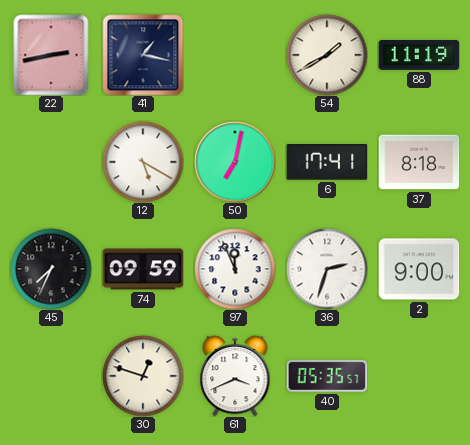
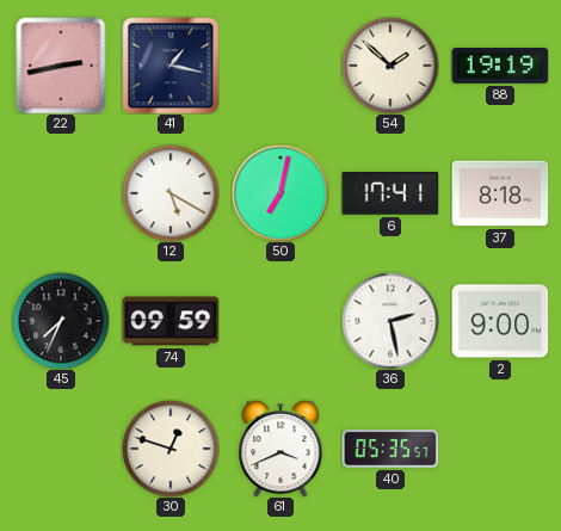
54: 1:40 -> 1:52
88: 11:19 -> 19:19
97: 11:56 -> none
36: 2:33 -> 2:28
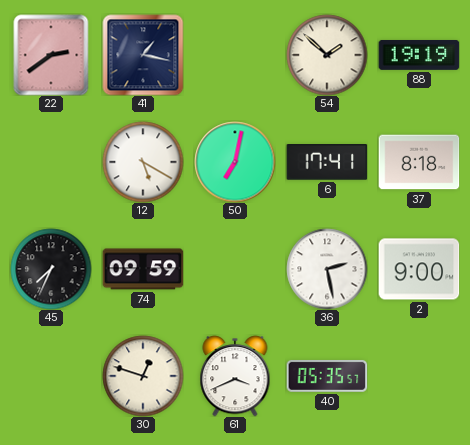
22: 2:43 -> 2:39
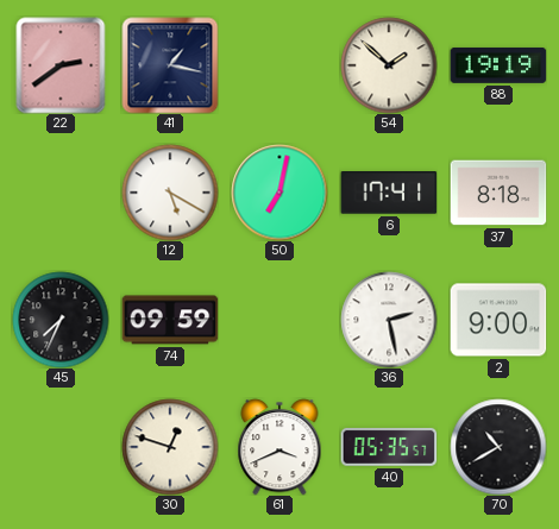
70: none -> 10:40
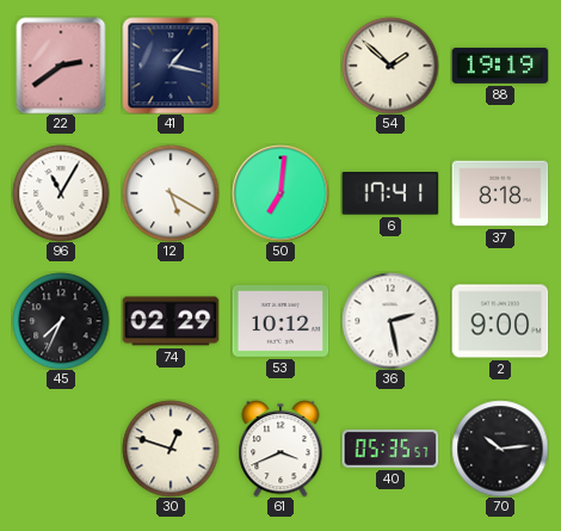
96: none -> 11:05
50: 7:02 -> 7:01
74: 09:59 -> 02:29
53: none -> 10:12
70: 10:40 -> 10:14
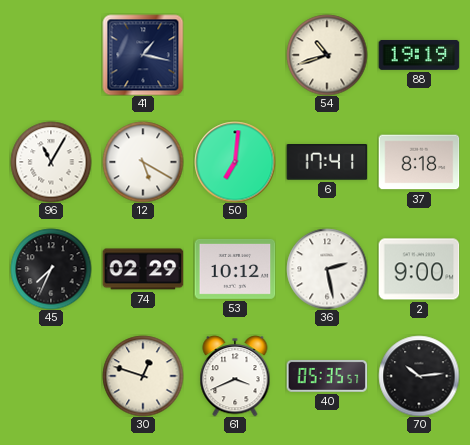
22: 2:39 -> none
54: 1:52 -> 10:42
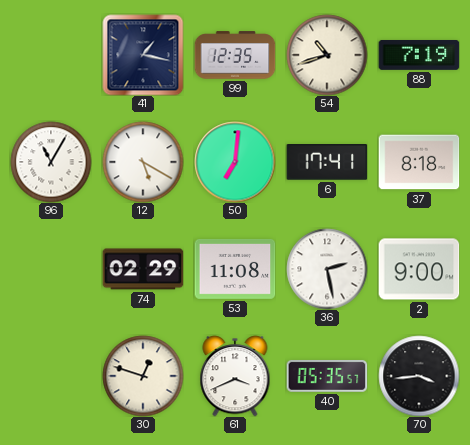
99: none -> 12:35
88: 19:19 -> 7:19
45: 7:34 -> none
53: 10:12 -> 11:08
70: 10:14 -> 3:44
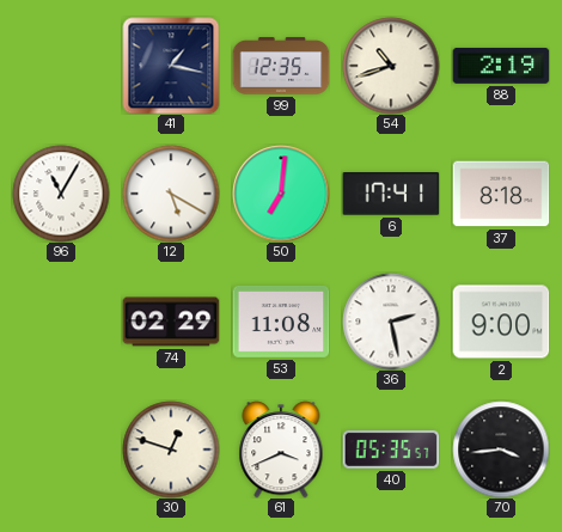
88: 7:19 -> 2:19
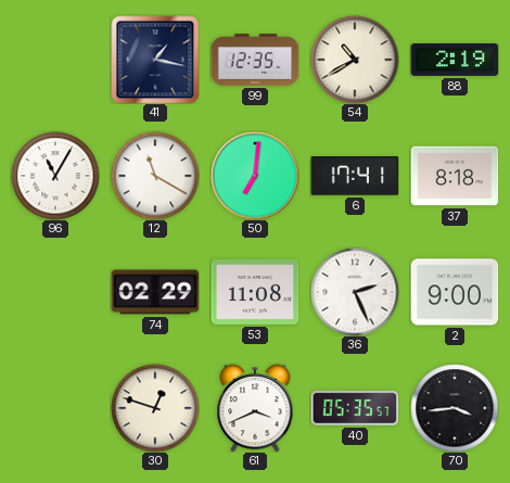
54: 10:42 -> 10:40
12: 5:20 -> 11:20
36: 2:28 -> 2:26
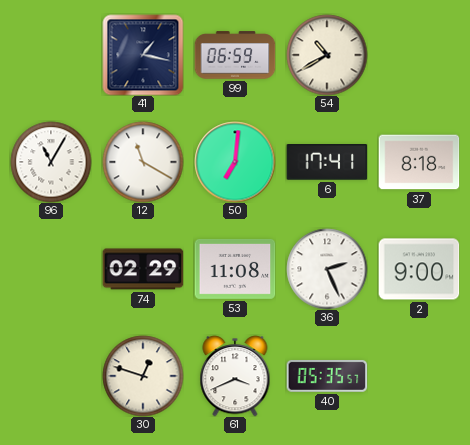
99: 12:35 -> 06:59
88: 2:19 -> none
70: 3:44 -> none
